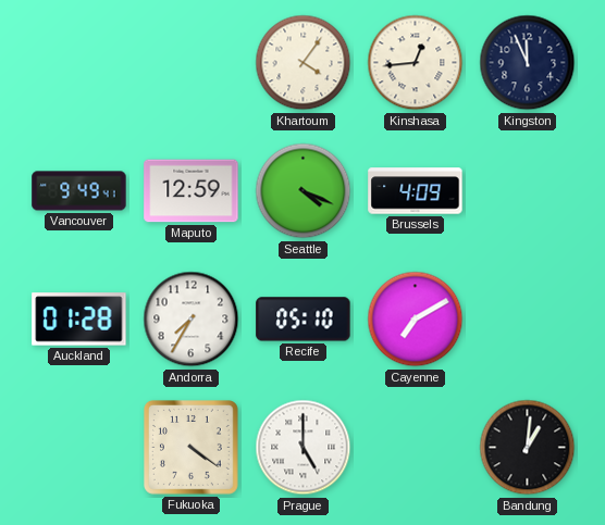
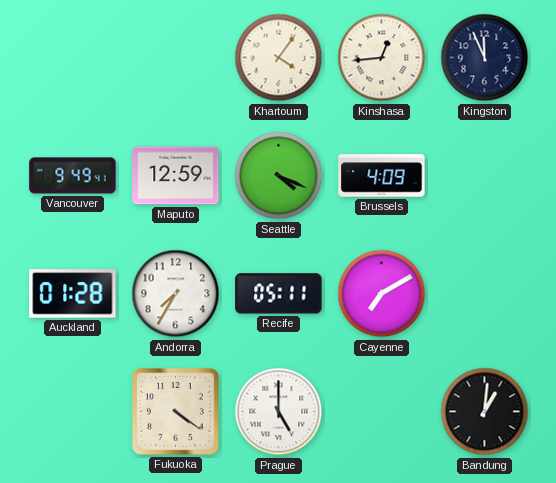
Recife: 05:10 -> 05:11
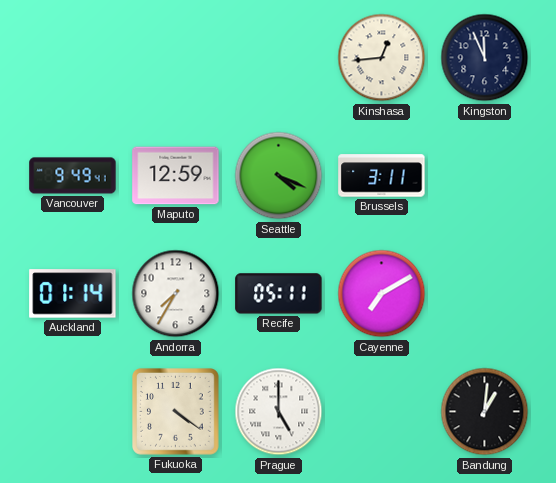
Khartoum: 4:06 -> none
Brussels: 4:09 -> 3:11
Auckland: 01:28 -> 01:14
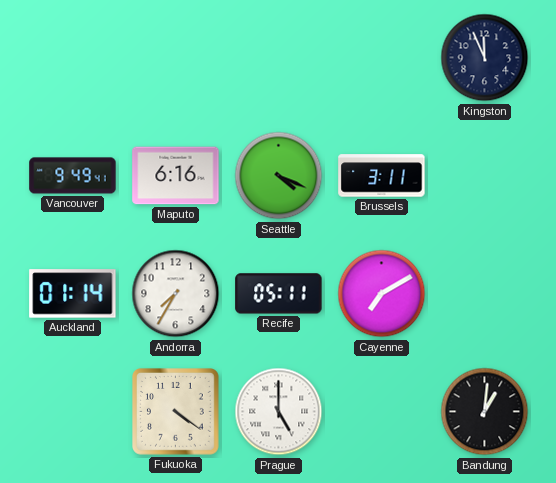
Kinshasa: 12:44 -> none
Maputo: 12:59 -> 6:16
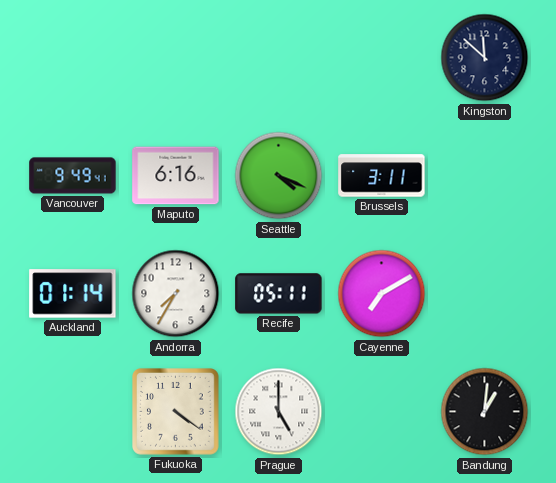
Kingston: 11:56 -> 11:52
